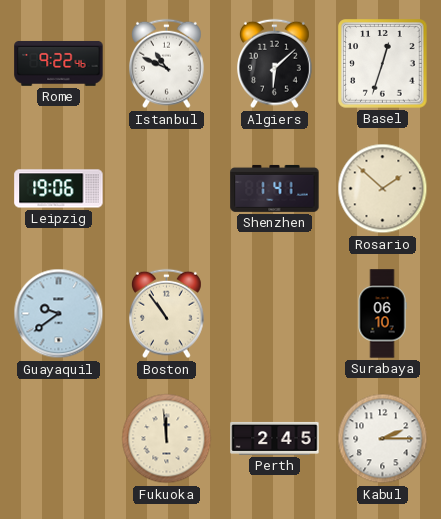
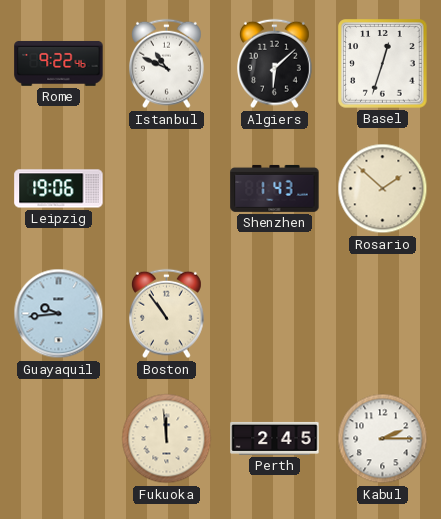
Shenzhen: 1:41 -> 1:43
Guayaquil: 9:39 -> 9:44
Surabaya: 06:10 -> none
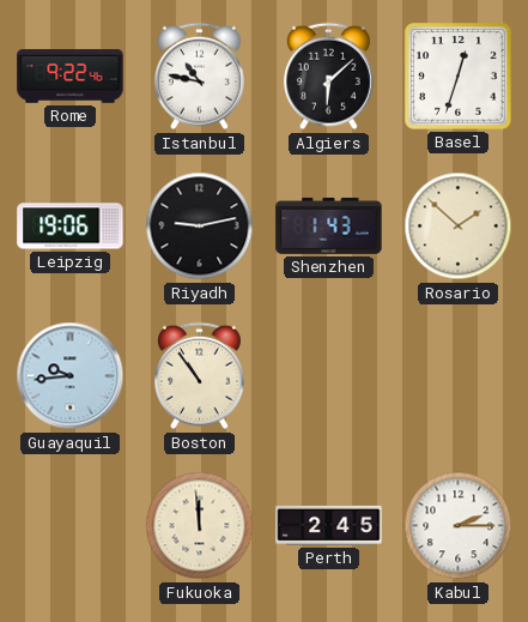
Istanbul: 10:49 -> 10:47
Riyadh: none -> 9:13
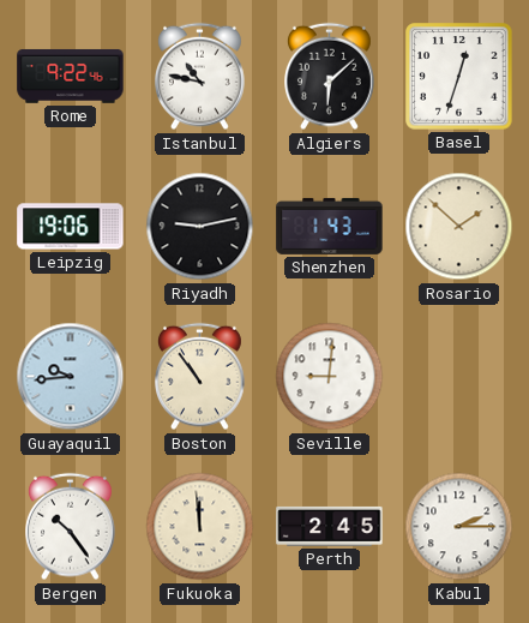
Seville: none -> 9:01
Bergen: none -> 10:24
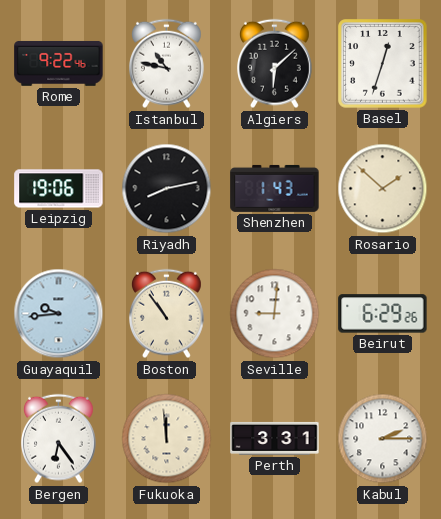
Riyadh: 9:13 -> 8:13
Beirut: none -> 6:29
Bergen: 10:24 -> 6:24
Perth: 2:45 -> 3:31
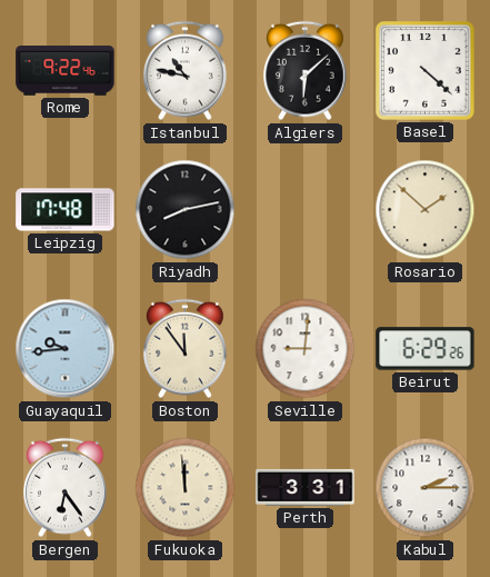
Basel: 12:33 -> 4:22
Leipzig: 19:06 -> 17:48
Shenzhen: 1:43 -> none
Boston: 10:54 -> 11:54
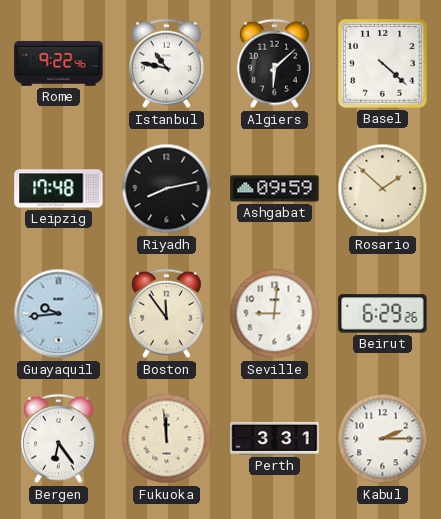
Ashgabat: none -> 09:59
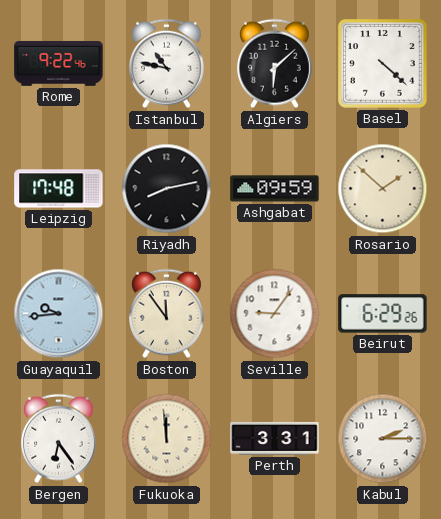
Seville: 9:01 -> 9:06
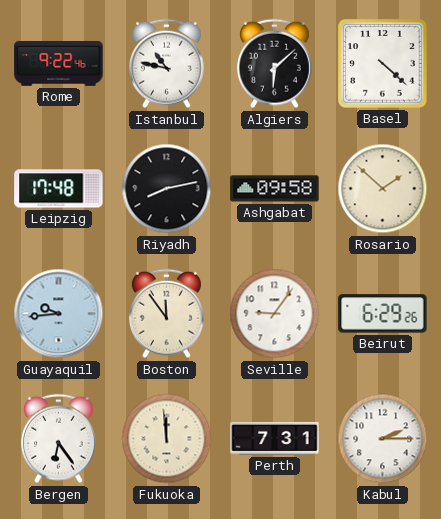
Ashgabat: 09:59 -> 09:58
Perth: 3:31 -> 7:31
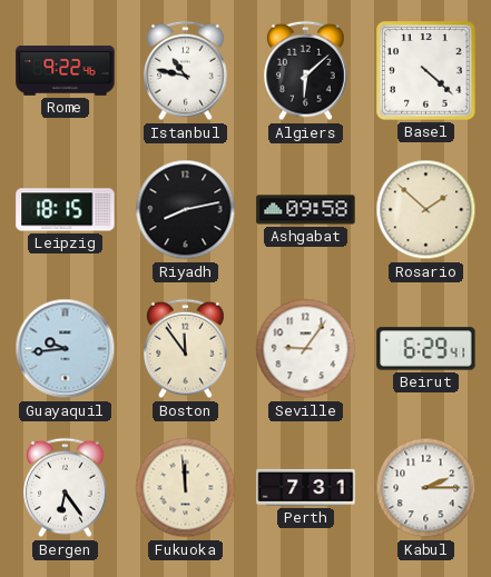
Leipzig: 17:48 -> 18:15
Beirut: 6:29:26 -> 6:29:41
